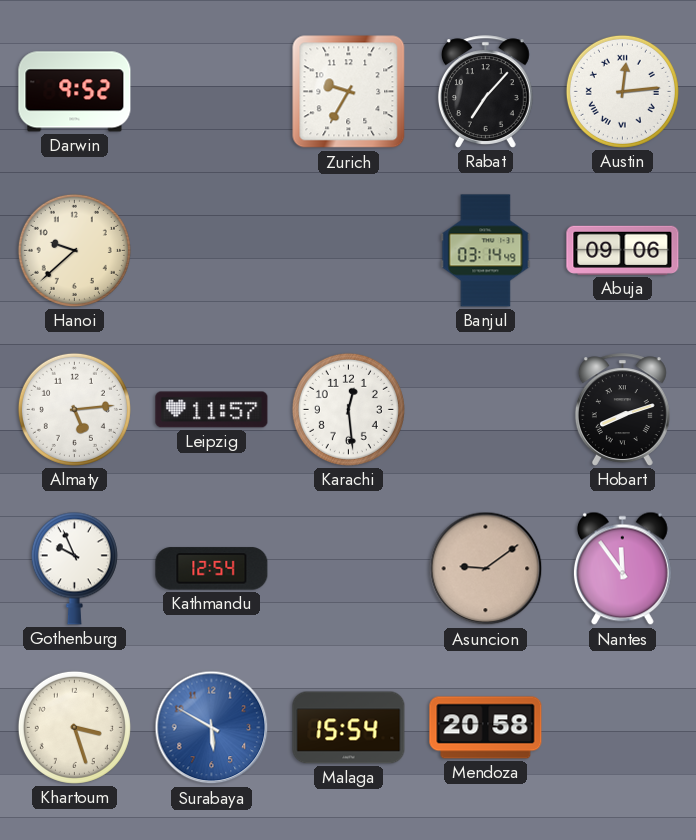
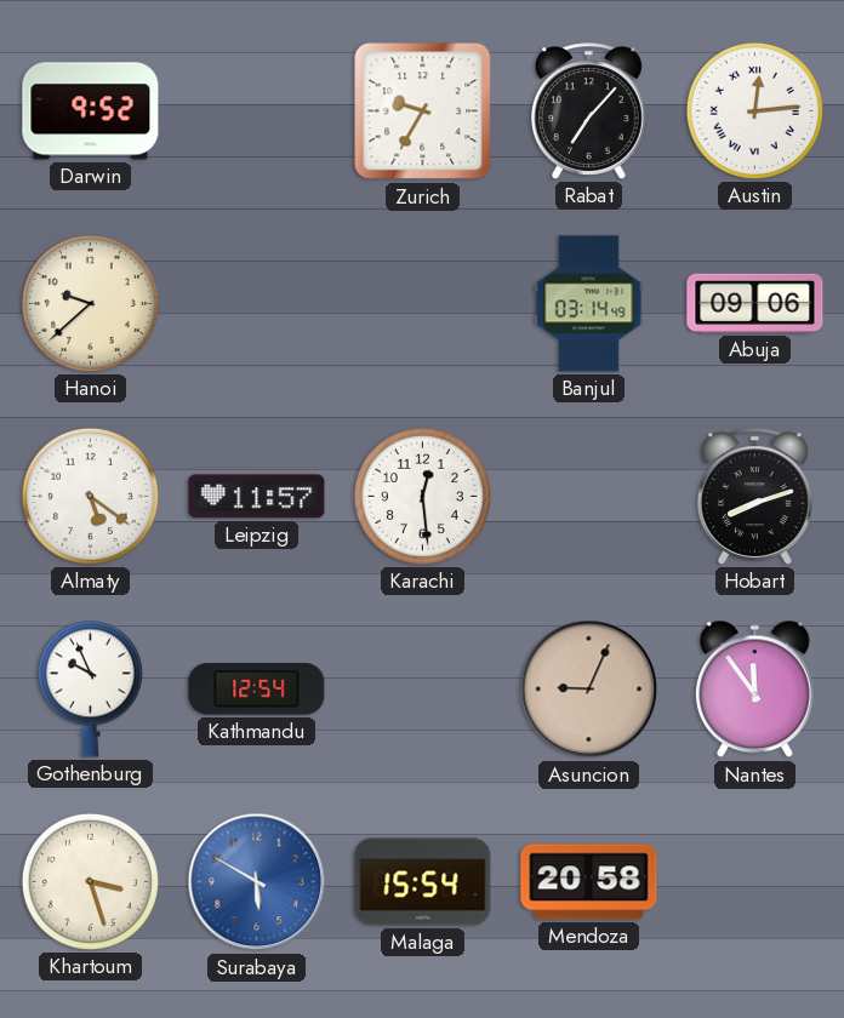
Almaty: 5:14 -> 5:21
Asuncion: 9:09 -> 9:04
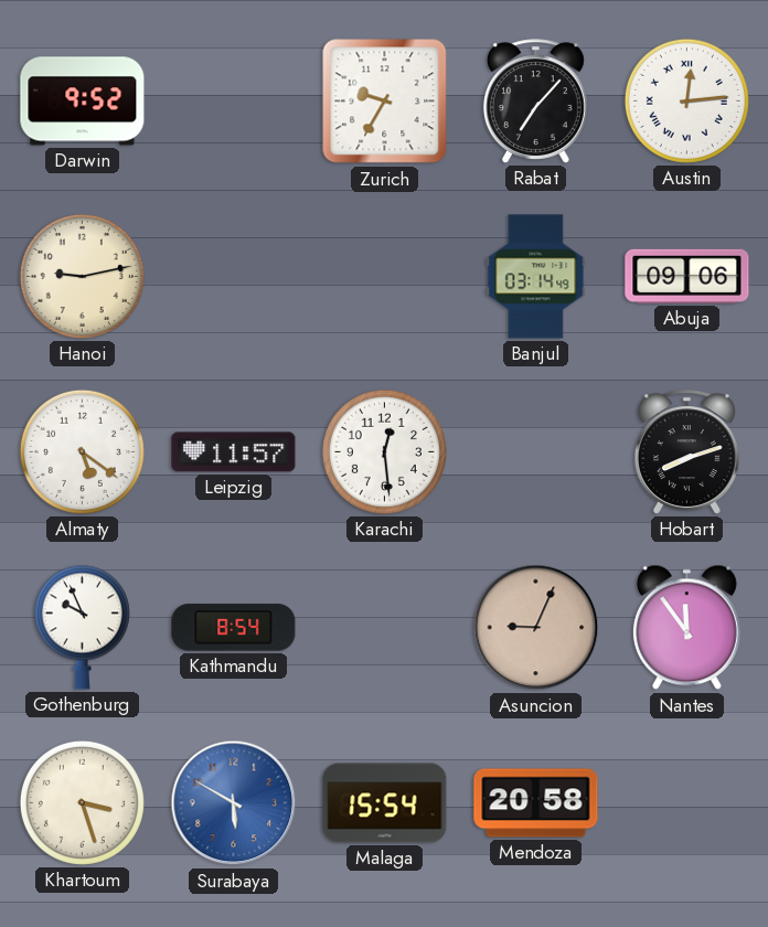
Hanoi: 9:38 -> 9:13
Kathmandu: 12:54 -> 8:54
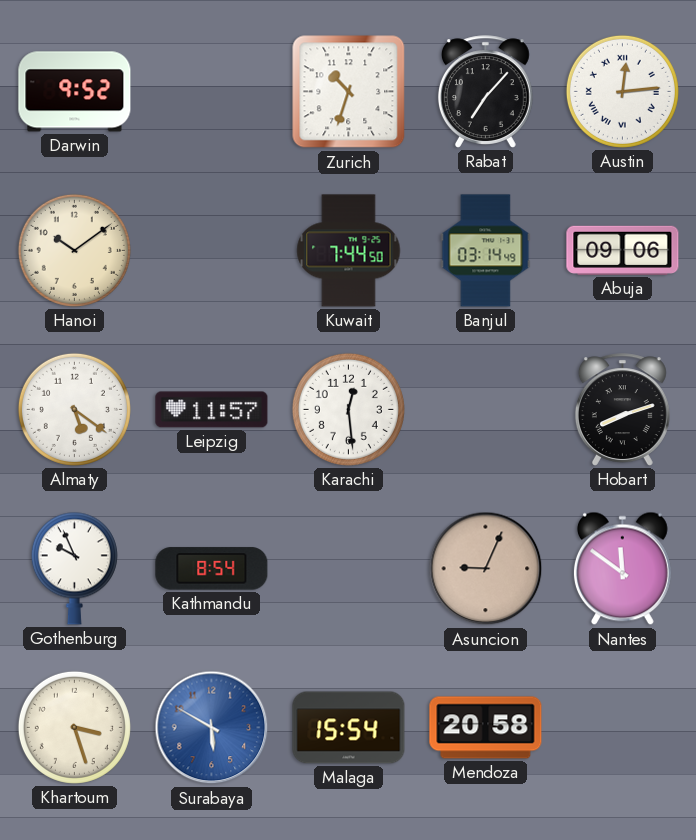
Zurich: 9:35 -> 10:33
Hanoi: 9:13 -> 10:09
Kuwait: none -> 7:44
Nantes: 11:54 -> 11:51
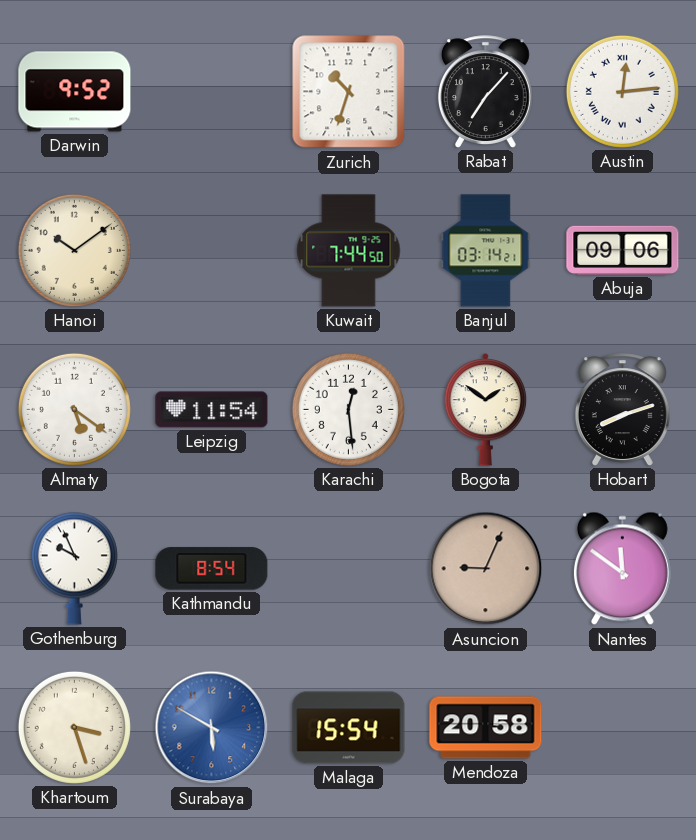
Banjul: 03:14:49 -> 03:14:21
Leipzig: 11:57 -> 11:54
Bogota: none -> 1:51
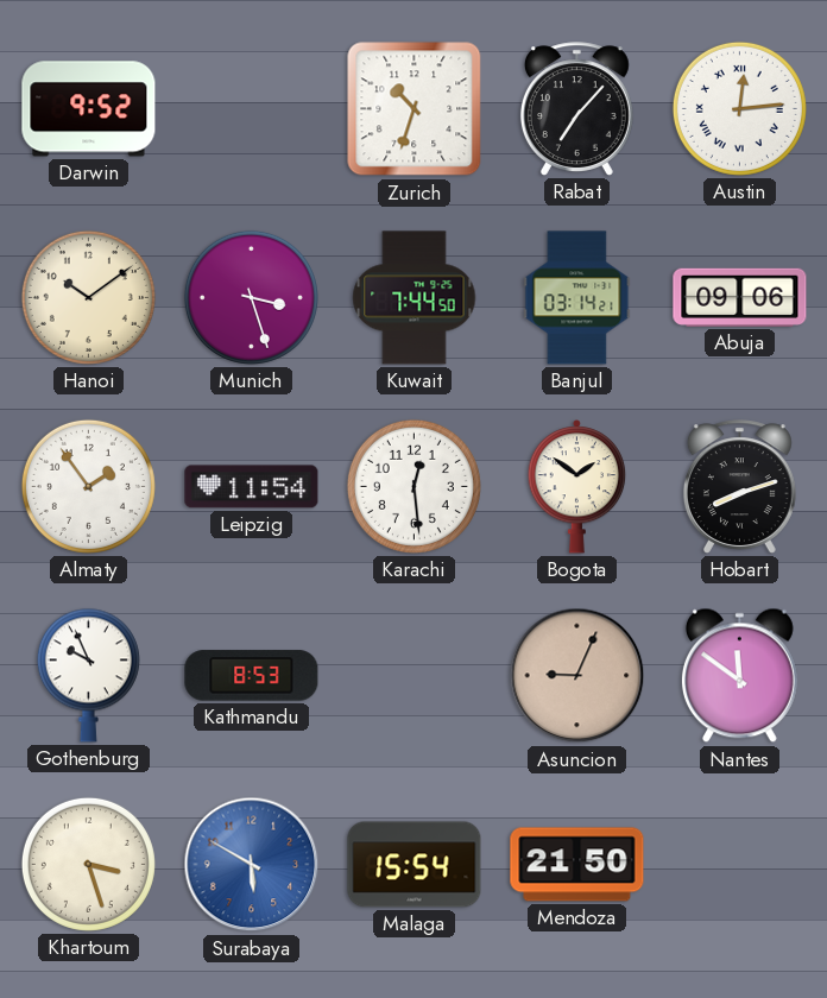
Munich: none -> 3:27
Almaty: 5:21 -> 1:54
Kathmandu: 8:54 -> 8:53
Mendoza: 20:58 -> 21:50
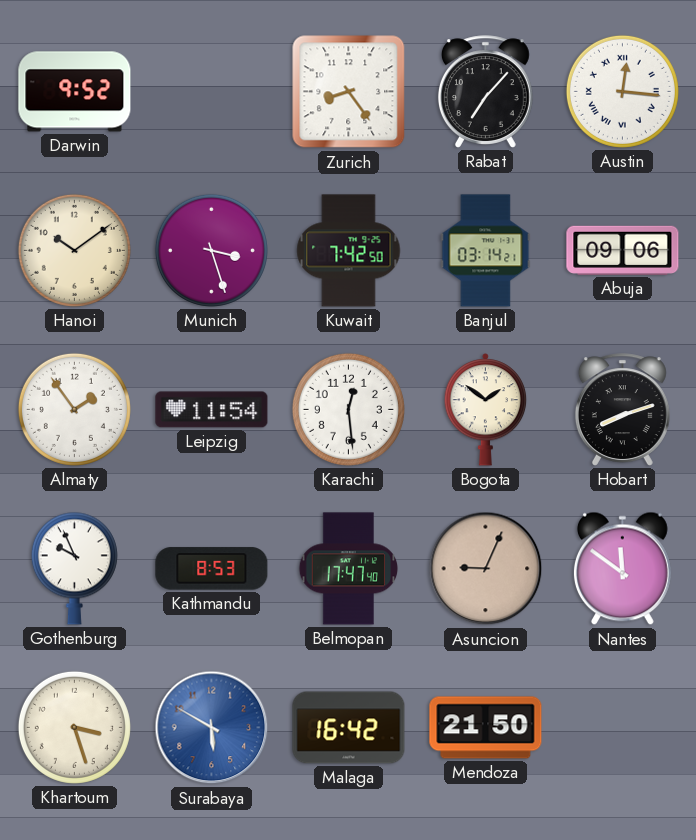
Zurich: 10:33 -> 8:24
Austin: 12:14 -> 12:16
Kuwait: 7:44 -> 7:42
Belmopan: none -> 17:47
Malaga: 15:54 -> 16:42
